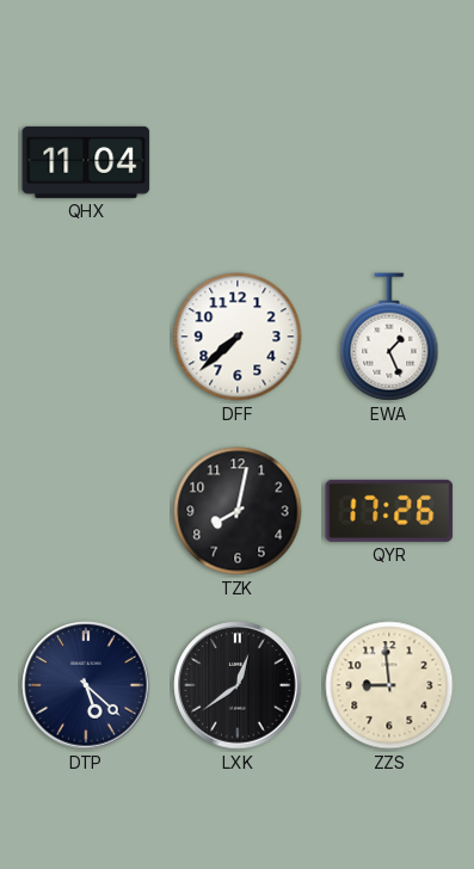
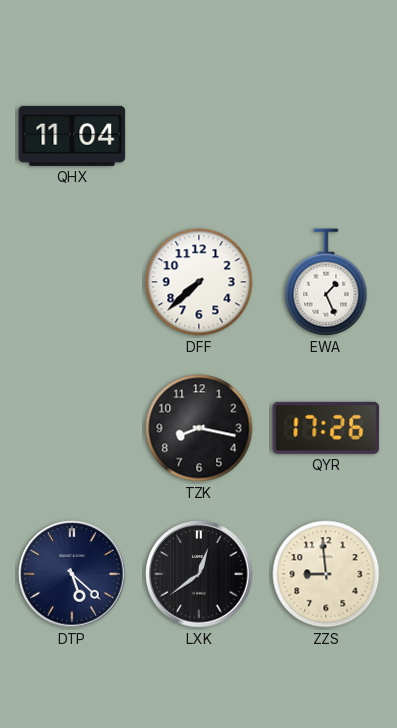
TZK: 8:02 -> 8:17
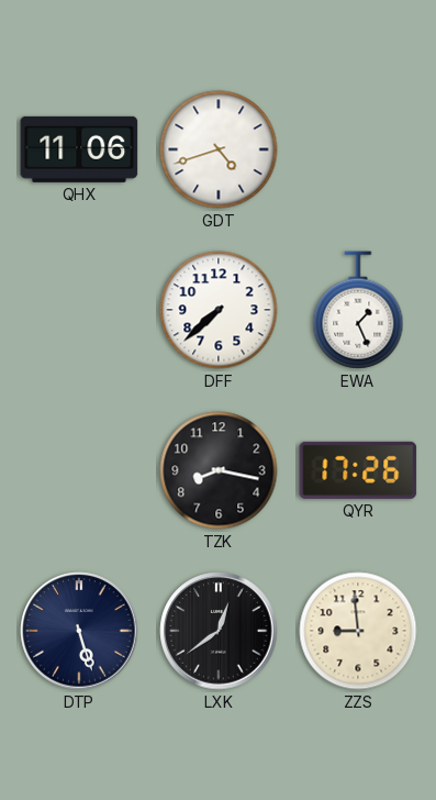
QHX: 11:04 -> 11:06
GDT: none -> 4:42
DTP: 5:22 -> 5:27
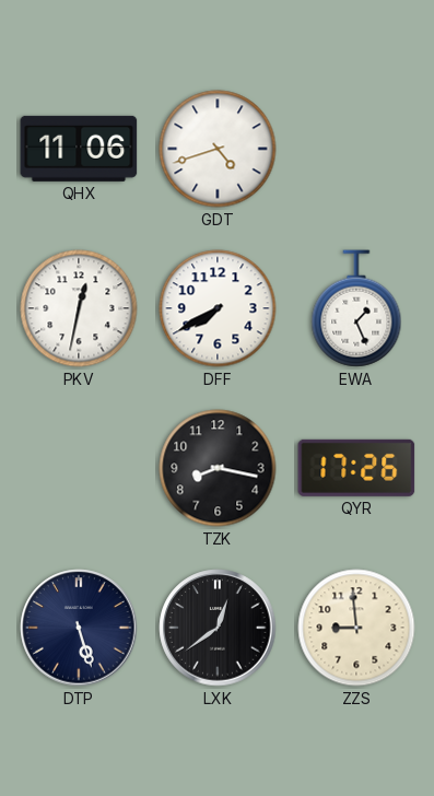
PKV: none -> 12:32
DFF: 7:38 -> 7:40
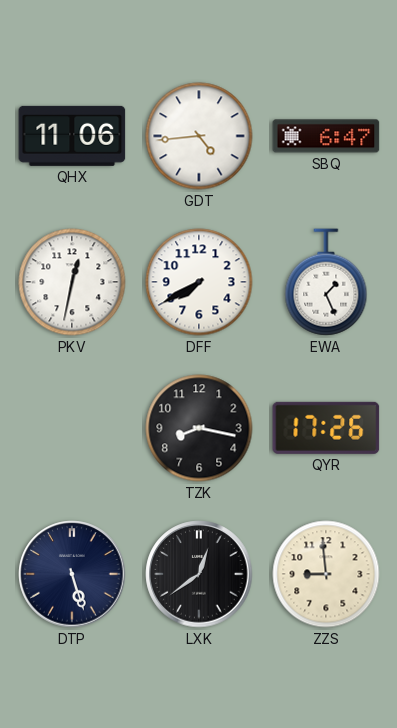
GDT: 4:42 -> 4:44
SBQ: none -> 6:47
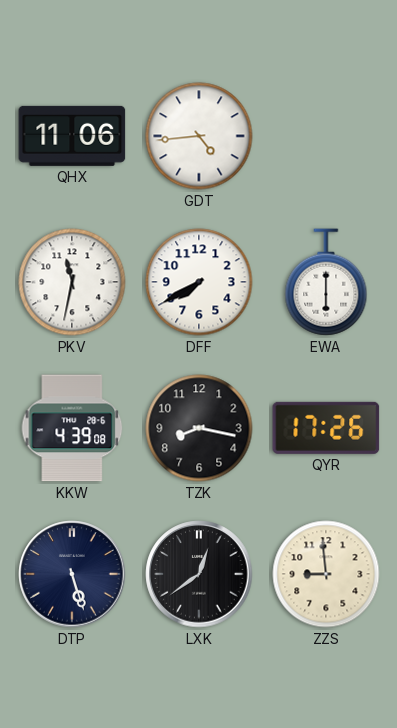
SBQ: 6:47 -> none
PKV: 12:32 -> 11:32
EWA: 1:26 -> 6:00
KKW: none -> 4:39
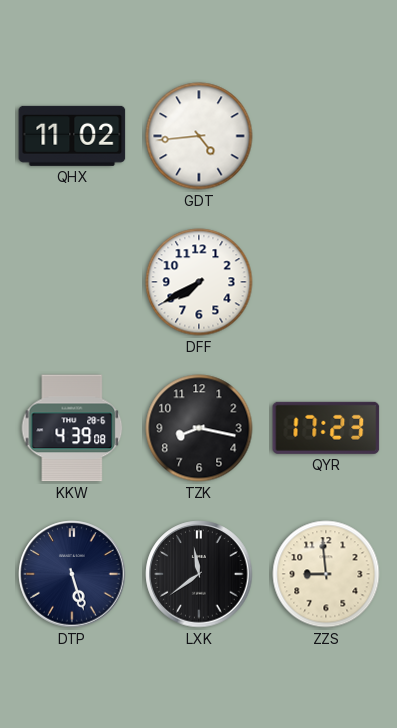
QHX: 11:06 -> 11:02
PKV: 11:32 -> none
EWA: 6:00 -> none
QYR: 17:26 -> 17:23
LXK: 12:39 -> 11:39
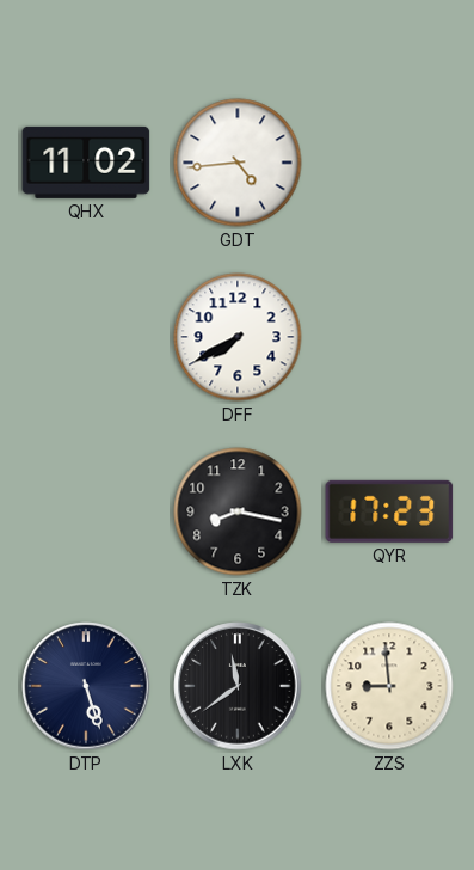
KKW: 4:39 -> none
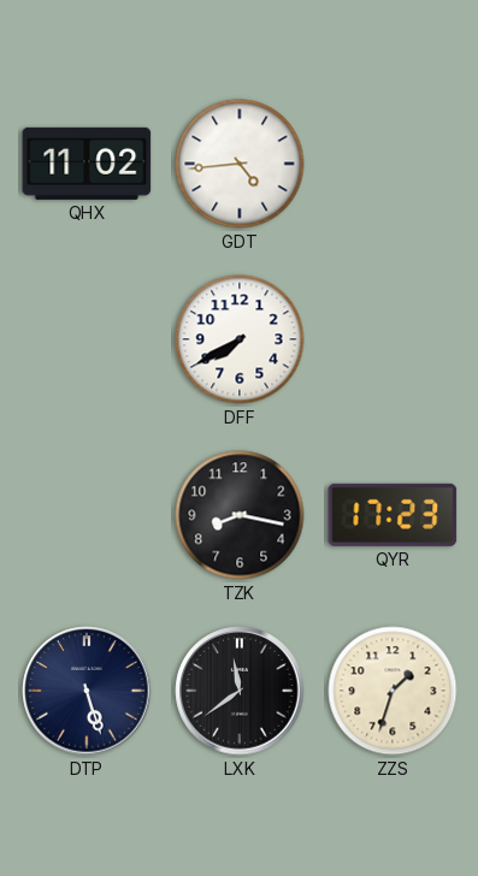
ZZS: 8:59 -> 1:33
